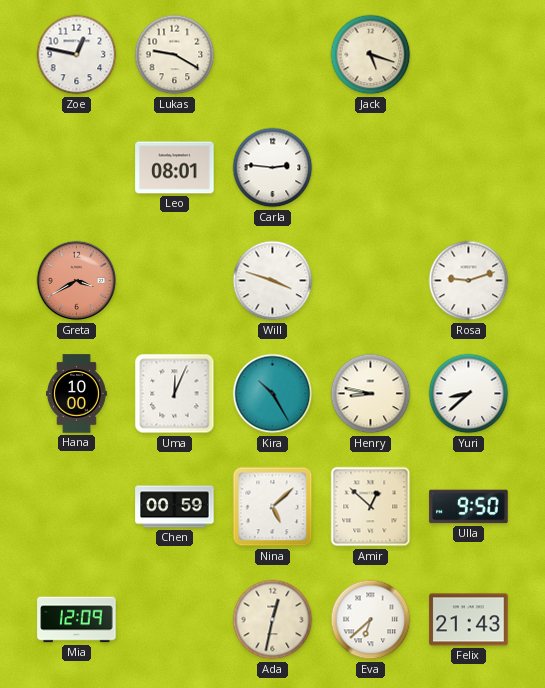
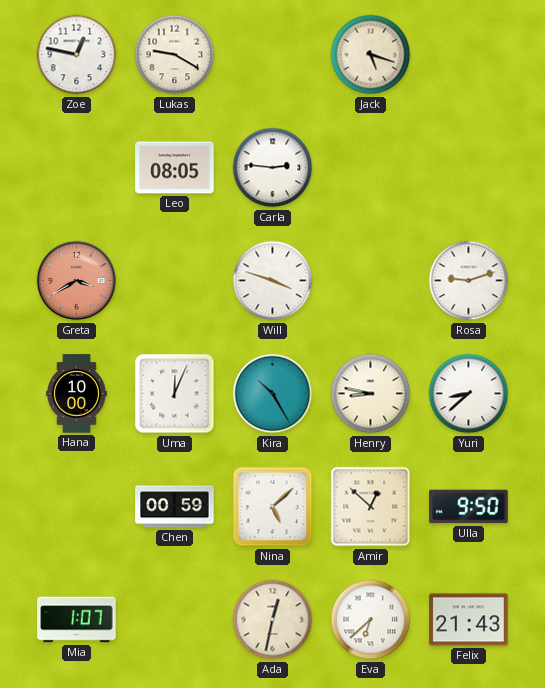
Leo: 08:01 -> 08:05
Mia: 12:09 -> 1:07
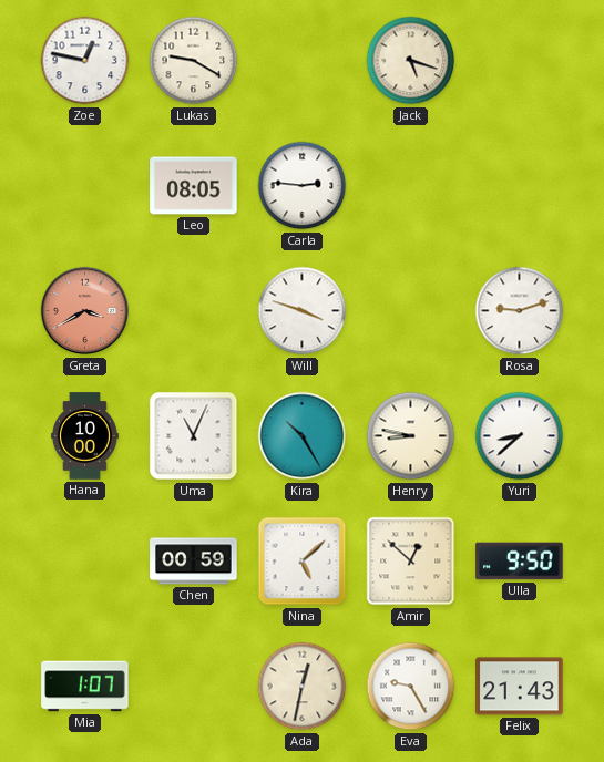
Uma: 12:04 -> 11:04
Eva: 6:38 -> 9:25
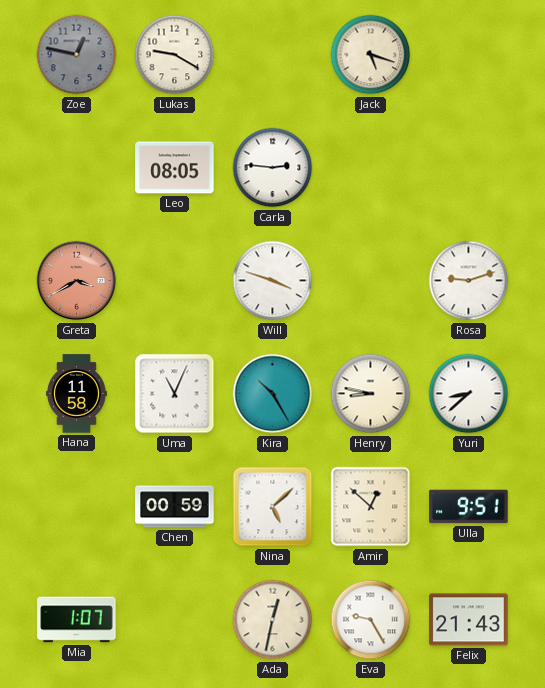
Zoe dial: white -> grey
Hana: 10:00 -> 11:58
Ulla: 9:50 -> 9:51
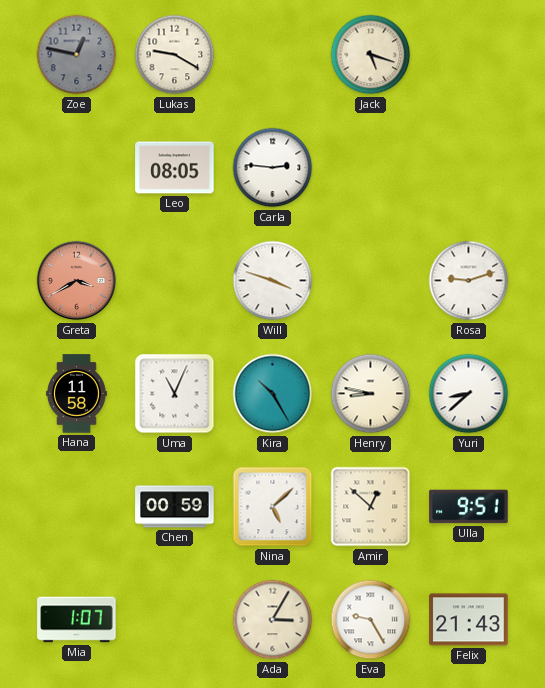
Ada: 12:32 -> 3:05
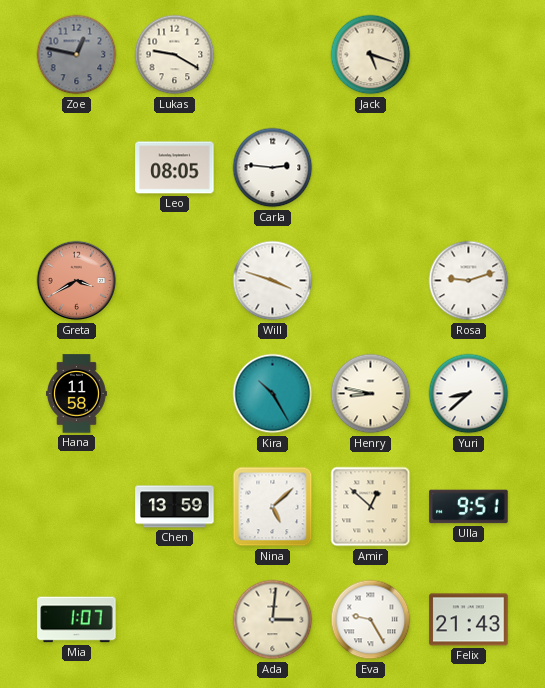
Uma: 11:04 -> none
Chen: 00:59 -> 13:59
Ada: 3:05 -> 3:01
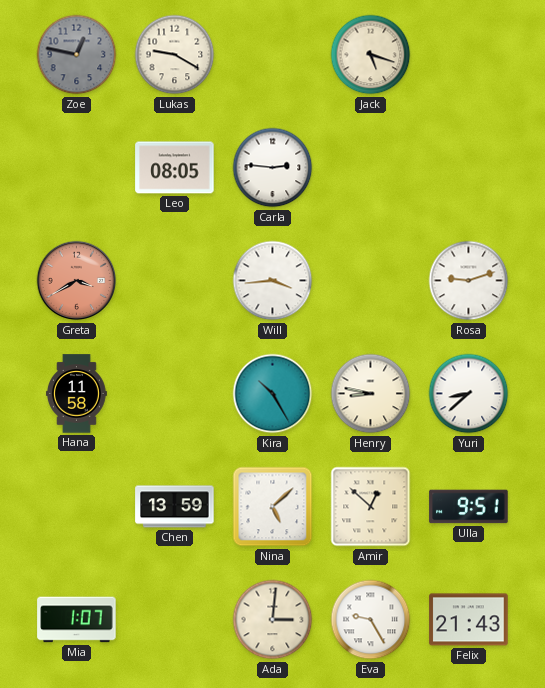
Will: 3:48 -> 3:44
